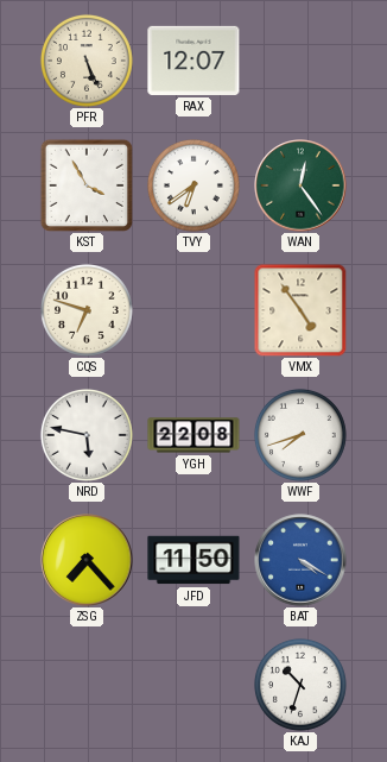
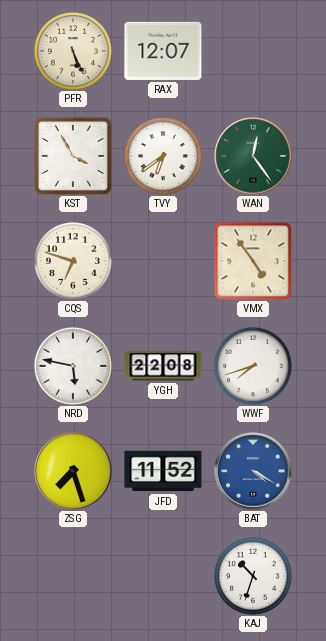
ZSG: 7:23 -> 7:27
JFD: 11:50 -> 11:52
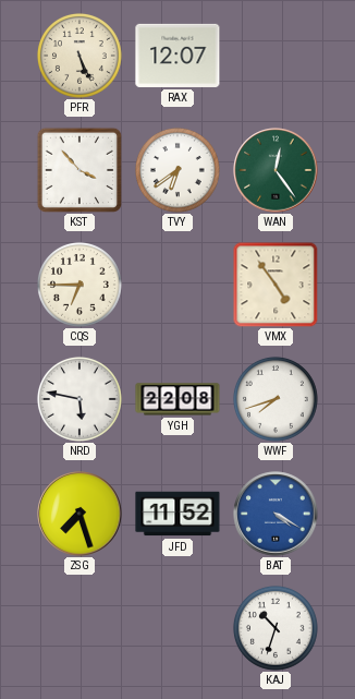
KST: 3:55 -> 3:53
CQS: 6:48 -> 6:45
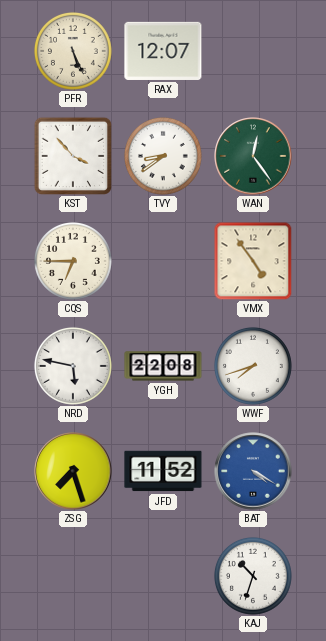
TVY: 6:39 -> 8:39
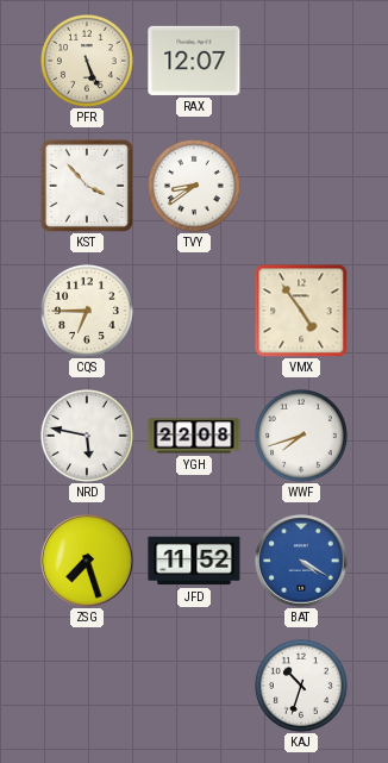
WAN: 12:24 -> none
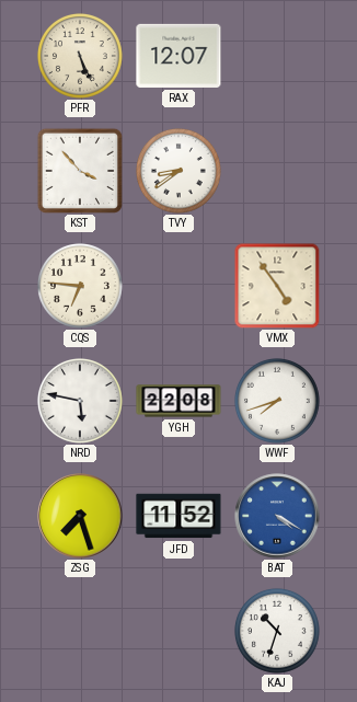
CQS: 6:45 -> 6:46
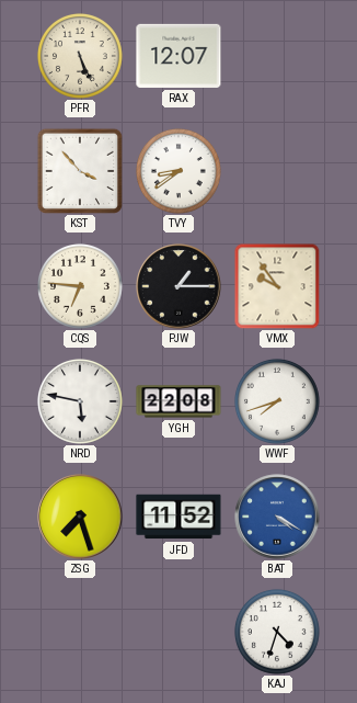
PJW: none -> 1:15
VMX: 4:54 -> 9:54
KAJ: 10:33 -> 4:33
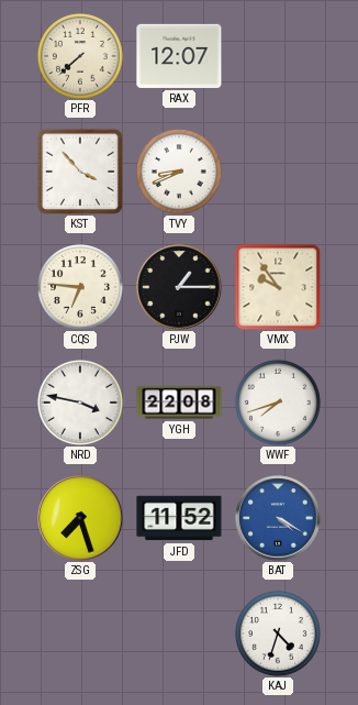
PFR: 5:26 -> 7:38
TVY: 8:39 -> 8:41
NRD: 5:47 -> 3:47
